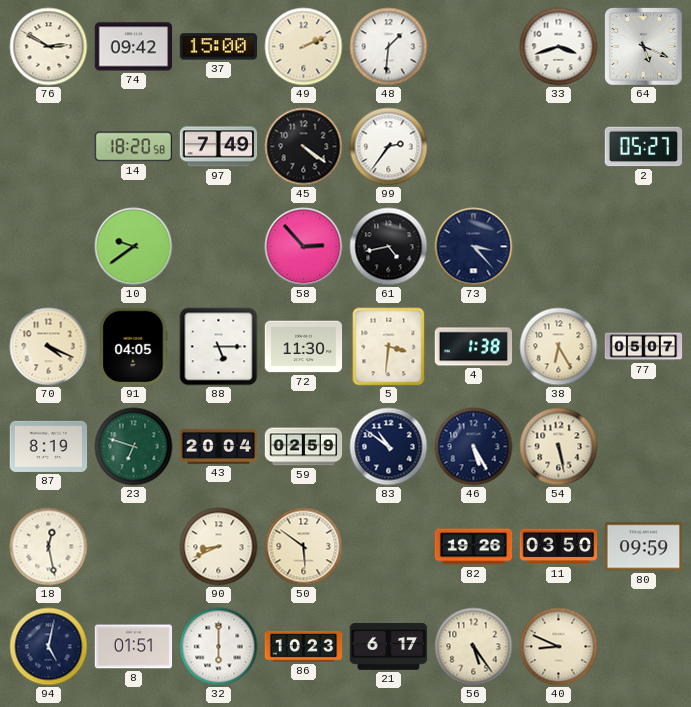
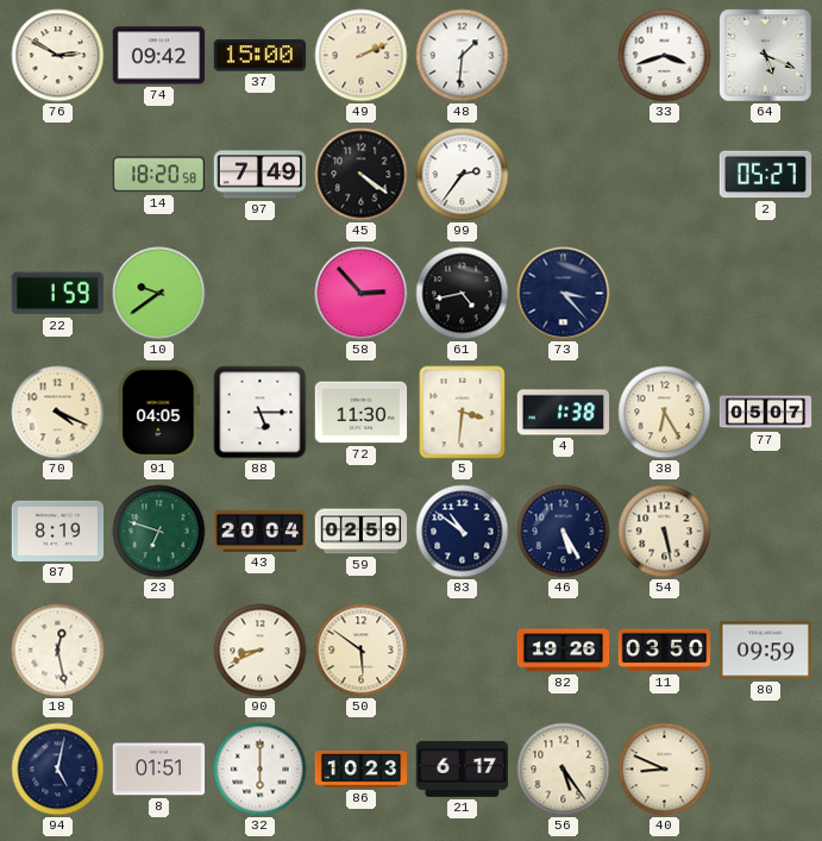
22: none -> 1:59
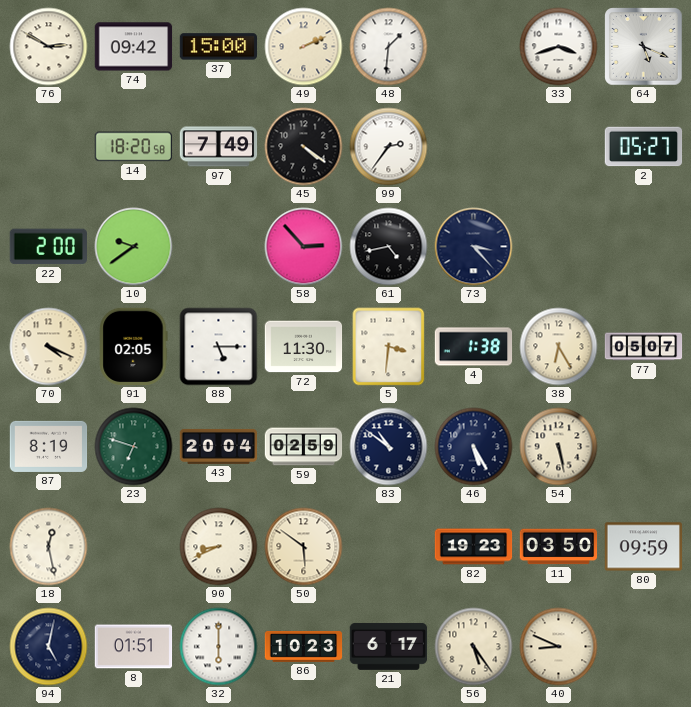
22: 1:59 -> 2:00
91: 04:05 -> 02:05
82: 19:26 -> 19:23
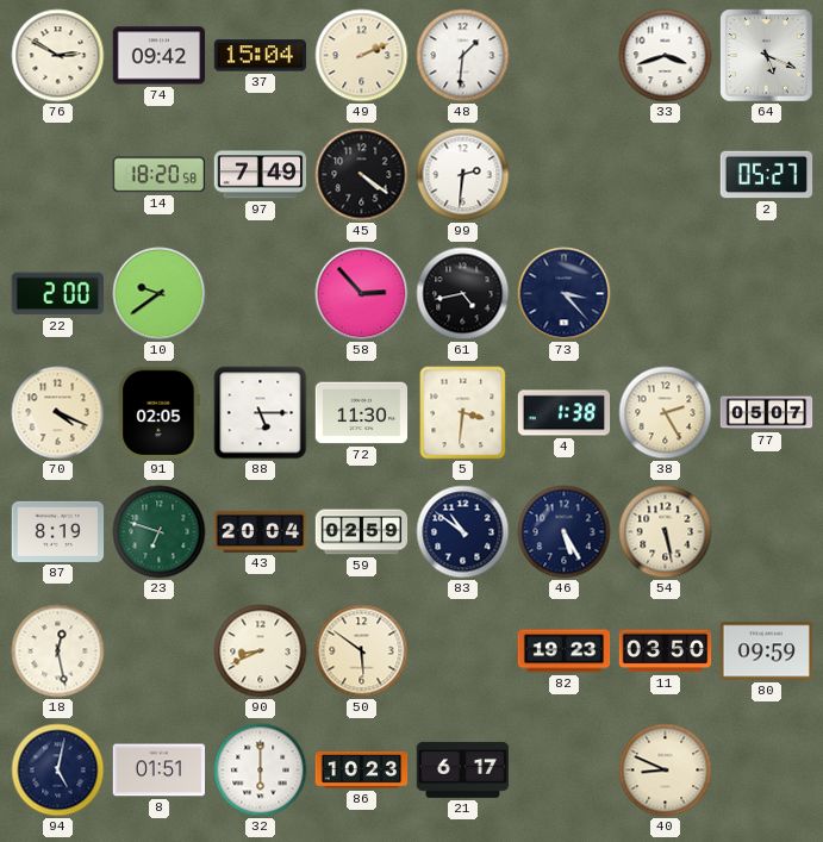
37: 15:00 -> 15:04
99: 2:36 -> 2:31
38: 6:25 -> 2:25
56: 5:24 -> none
